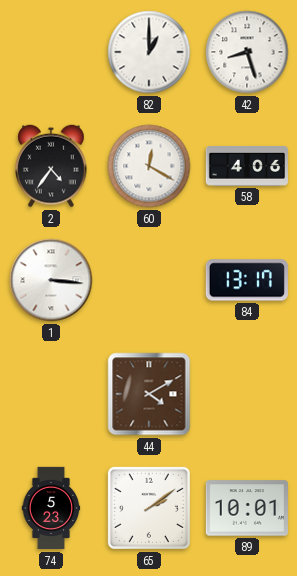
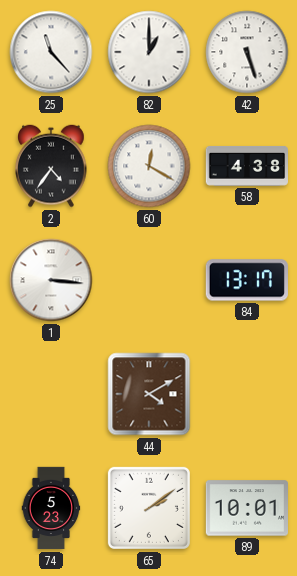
25: none -> 11:23
42: 8:27 -> 5:27
58: 4:06 -> 4:38
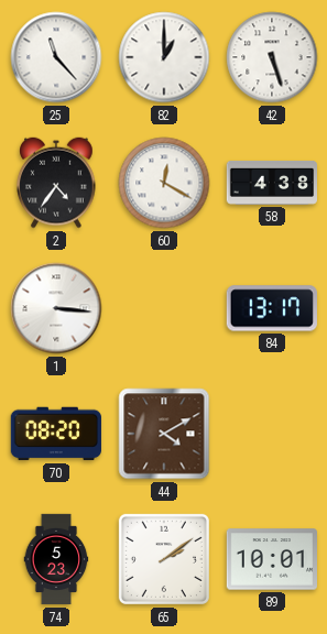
70: none -> 08:20
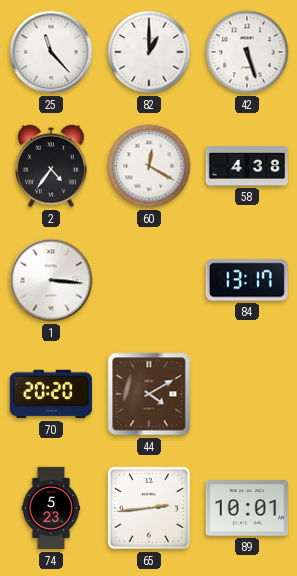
70: 08:20 -> 20:20
65: 2:09 -> 2:44
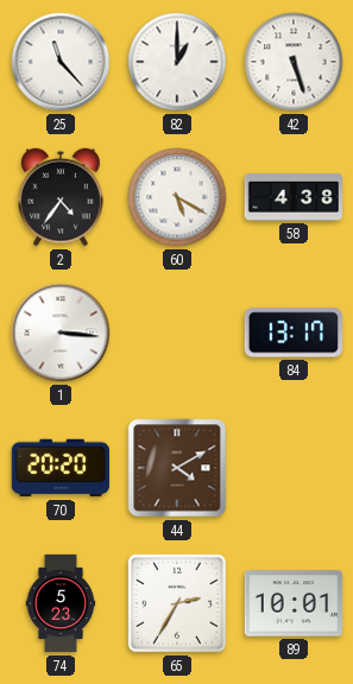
60: 12:20 -> 5:20
65: 2:44 -> 2:35
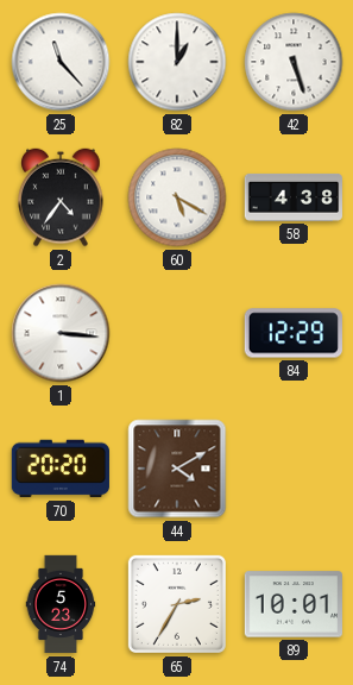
84: 13:17 -> 12:29
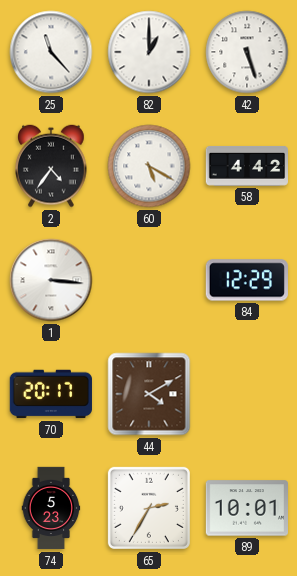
58: 4:38 -> 4:42
70: 20:20 -> 20:17
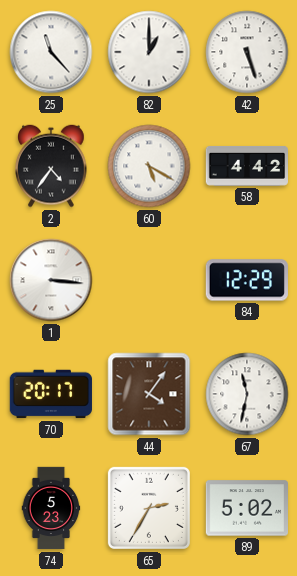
44: 4:10 -> 4:06
67: none -> 11:32
89: 10:01 -> 5:02
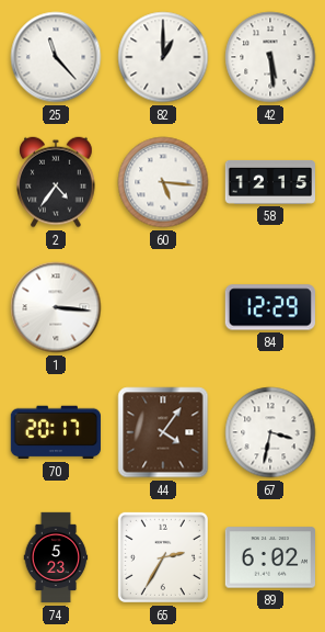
42: 5:27 -> 5:29
60: 5:20 -> 5:16
58: 4:42 -> 12:15
67: 11:32 -> 3:32
89: 5:02 -> 6:02
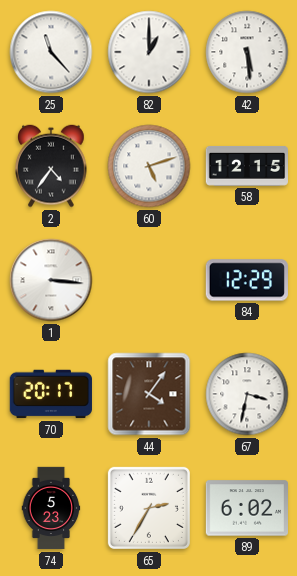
60: 5:16 -> 5:12
